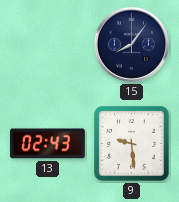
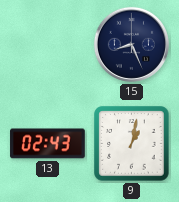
15: 8:06 -> 8:26
9: 9:29 -> 1:02
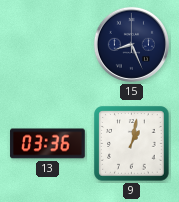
13: 02:43 -> 03:36
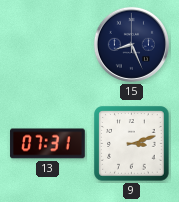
13: 03:36 -> 07:31
9: 1:02 -> 3:12
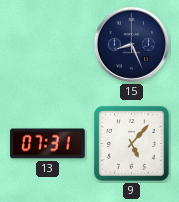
9: 3:12 -> 5:07
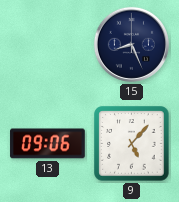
13: 07:31 -> 09:06
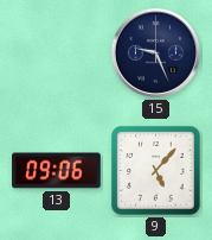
15: 8:26 -> 9:26
